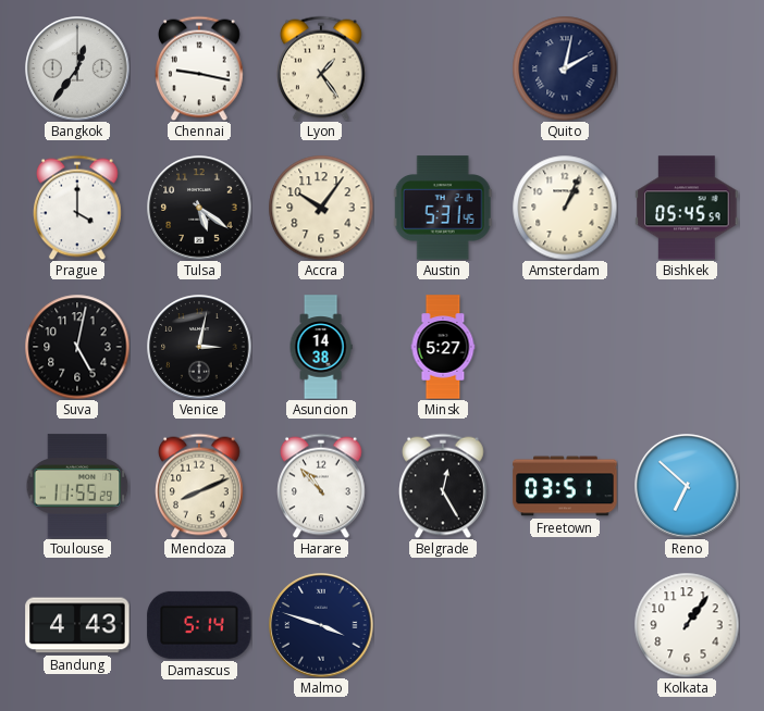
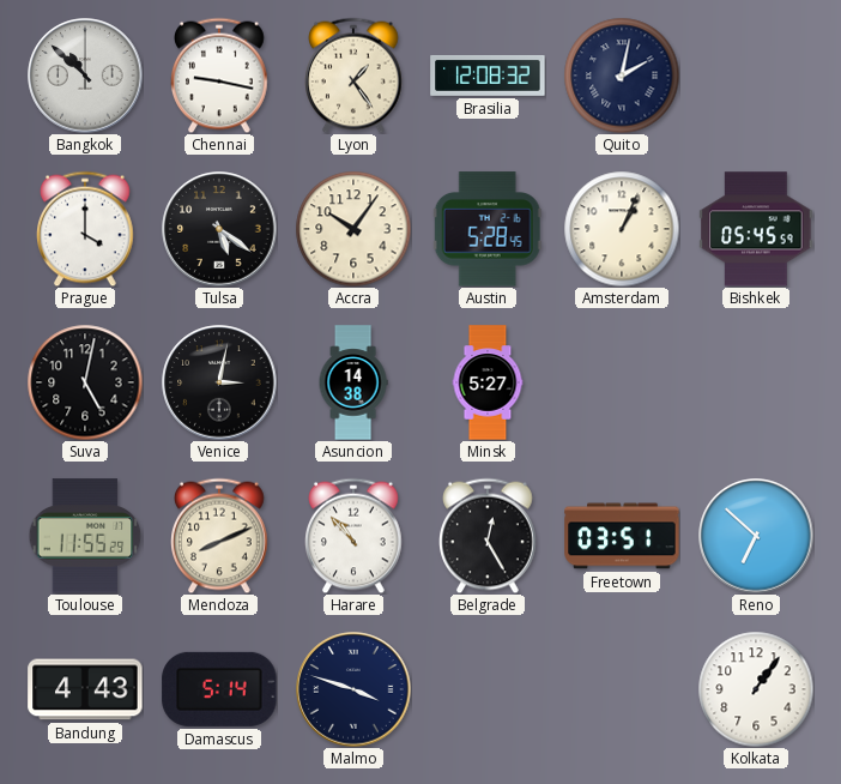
Bangkok: 12:36 -> 10:52
Brasilia: none -> 12:08
Austin: 5:31 -> 5:28
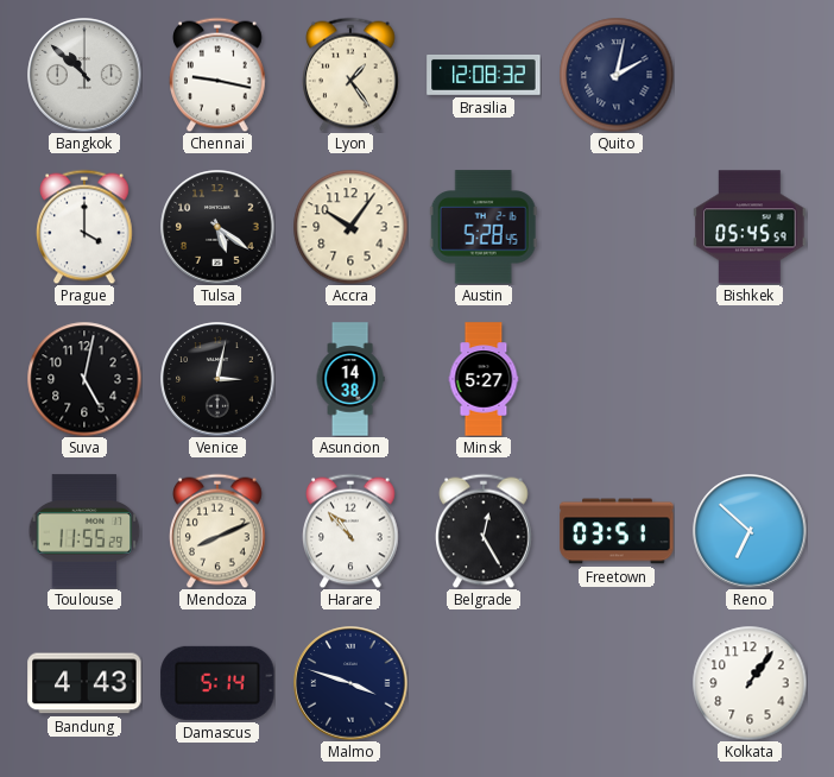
Amsterdam: 1:04 -> none
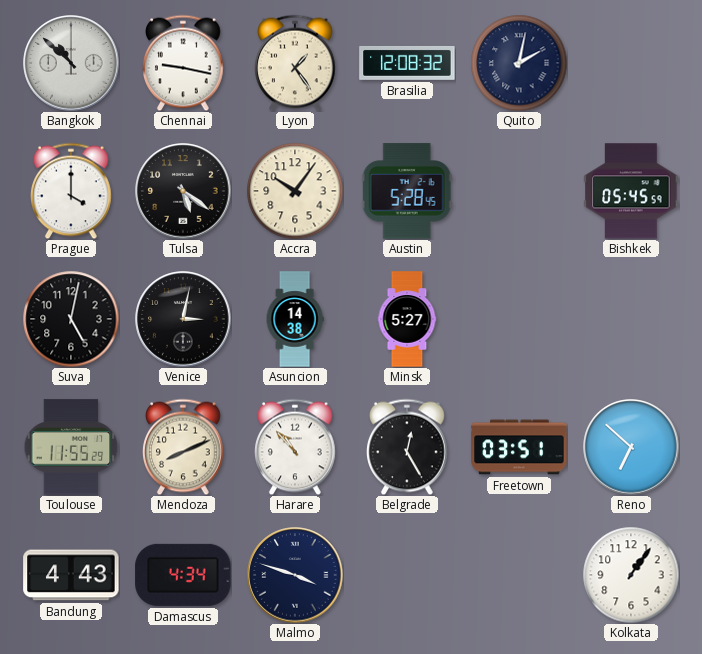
Damascus: 5:14 -> 4:34
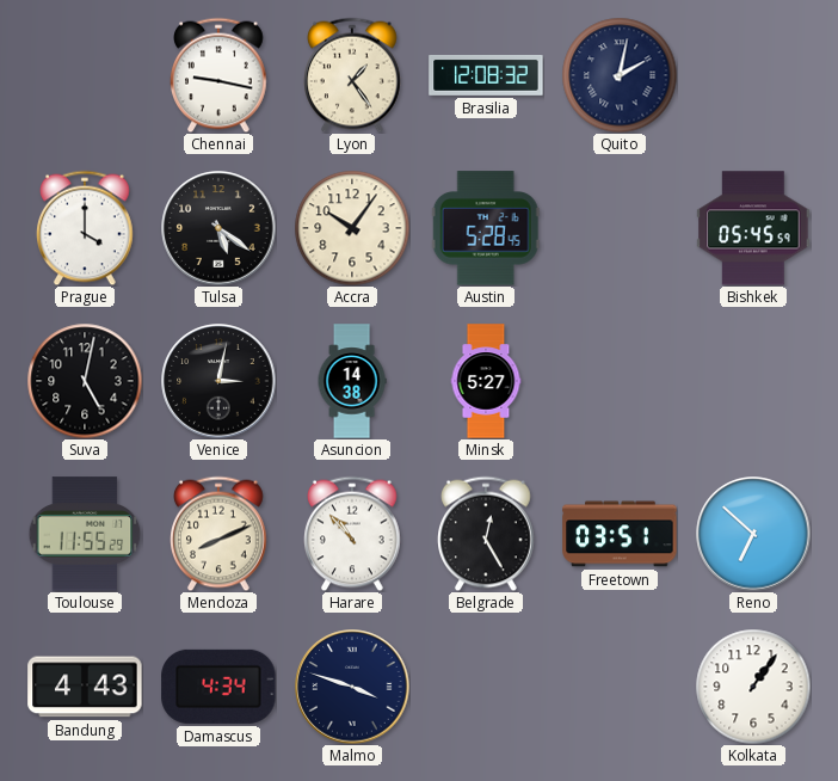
Bangkok: 10:52 -> none
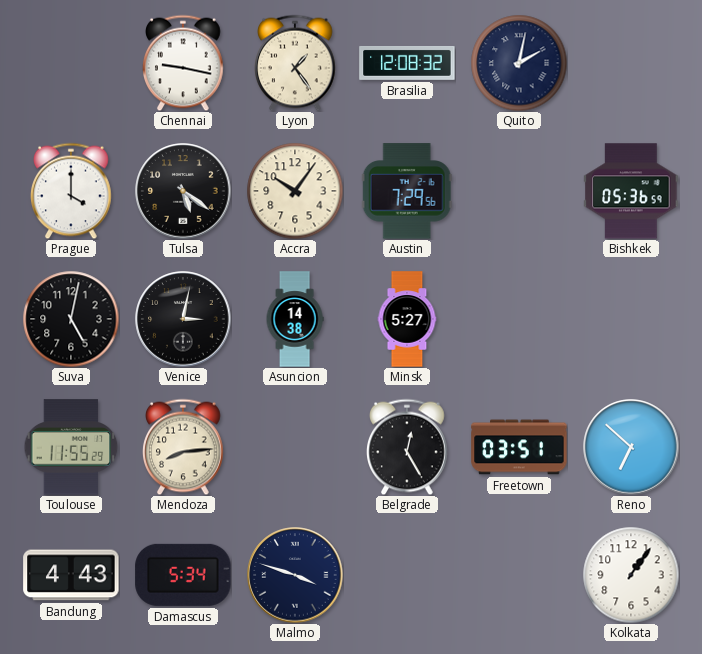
Austin: 5:28 -> 7:29
Bishkek: 05:45 -> 05:36
Mendoza: 8:11 -> 8:14
Harare: 10:53 -> none
Damascus: 4:34 -> 5:34
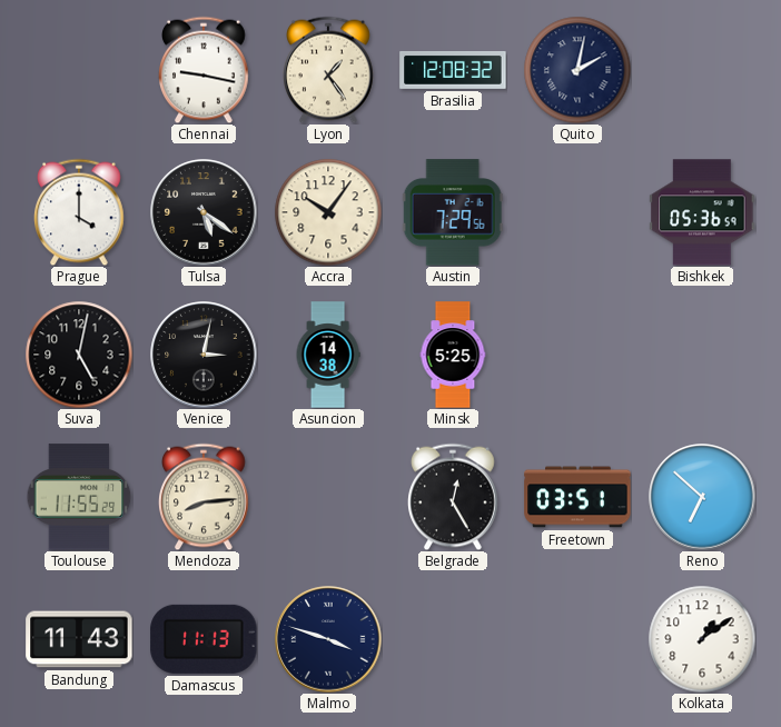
Minsk: 5:27 -> 5:25
Bandung: 4:43 -> 11:43
Damascus: 5:34 -> 11:13
Kolkata: 1:06 -> 1:09
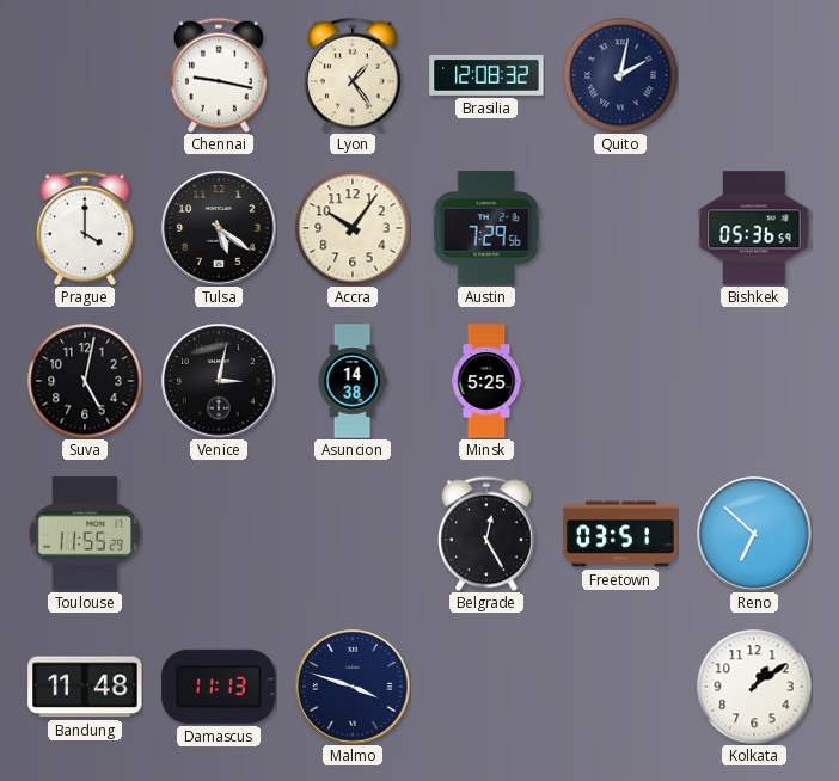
Mendoza: 8:14 -> none
Bandung: 11:43 -> 11:48
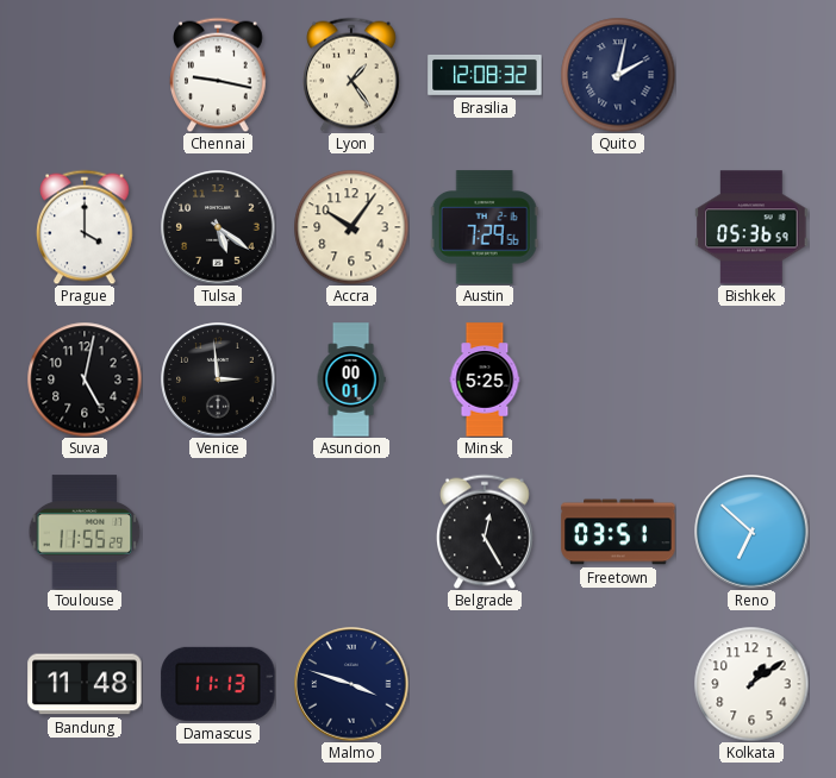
Venice: 3:02 -> 2:59
Asuncion: 14:38 -> 00:01
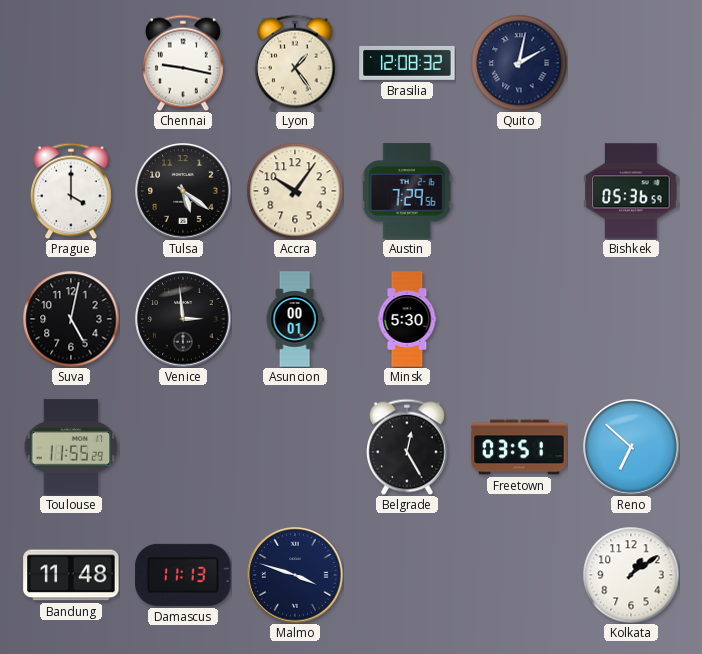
Minsk: 5:25 -> 5:30
